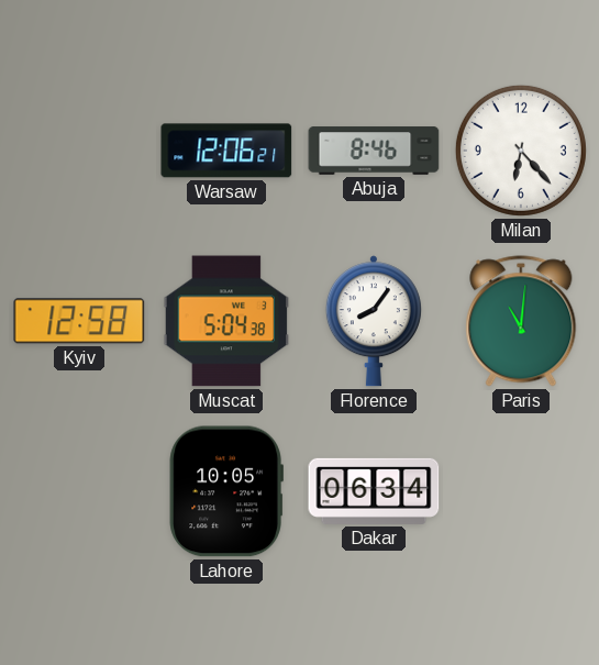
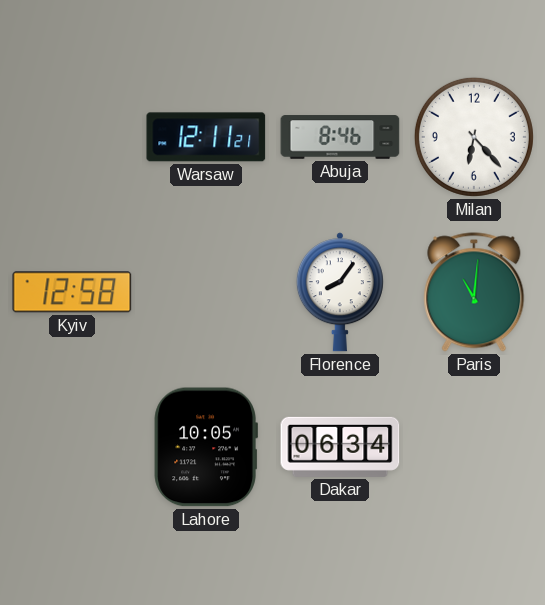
Warsaw: 12:06 -> 12:11
Muscat: 5:04 -> none
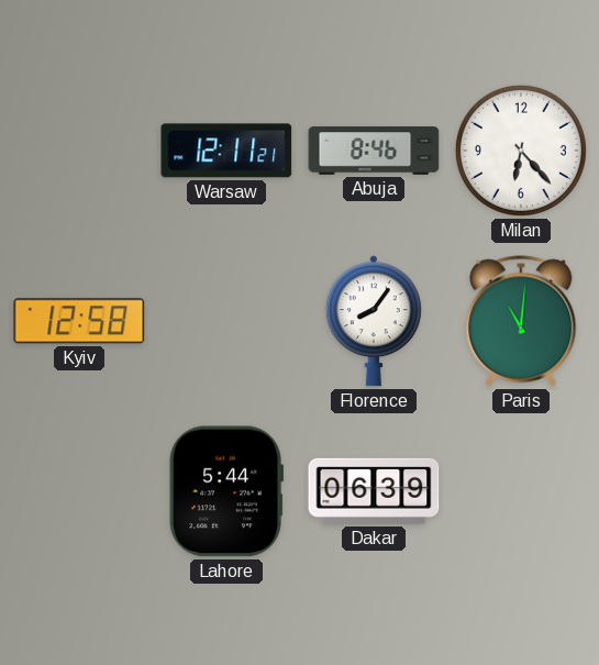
Lahore: 10:05 -> 5:44
Dakar: 06:34 -> 06:39
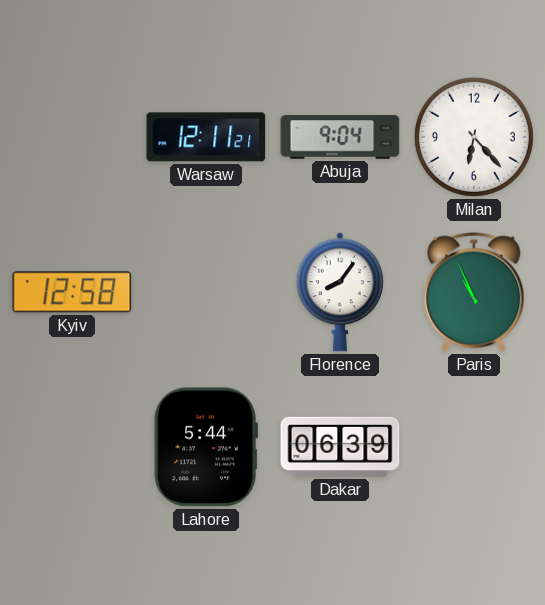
Abuja: 8:46 -> 9:04
Paris: 11:01 -> 10:56
